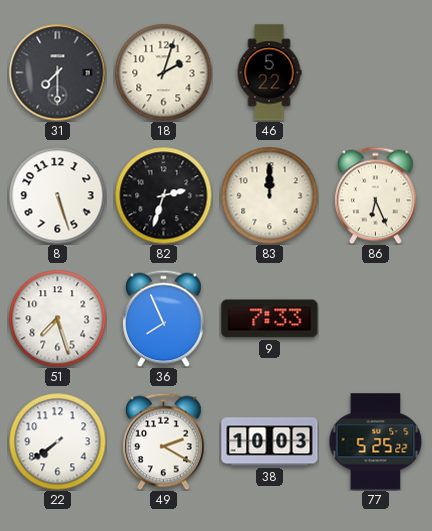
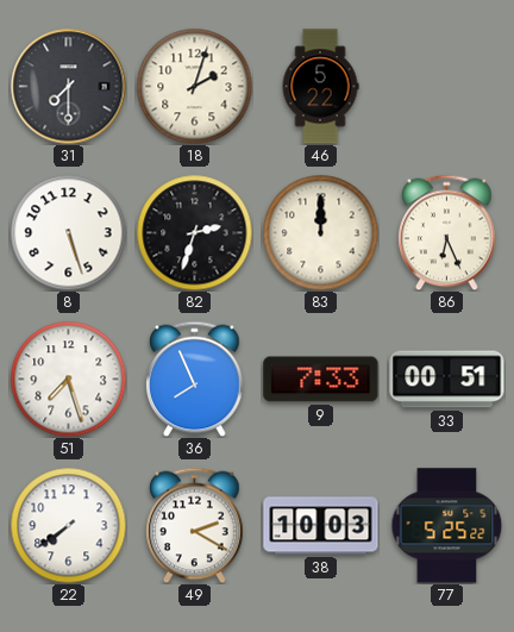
33: none -> 00:51
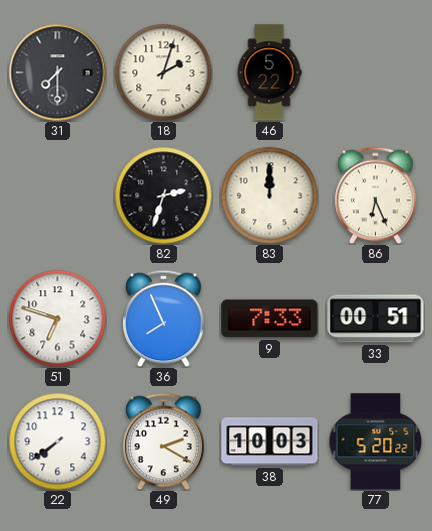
8: 5:27 -> none
51: 7:27 -> 6:48
77: 5:25 -> 5:20
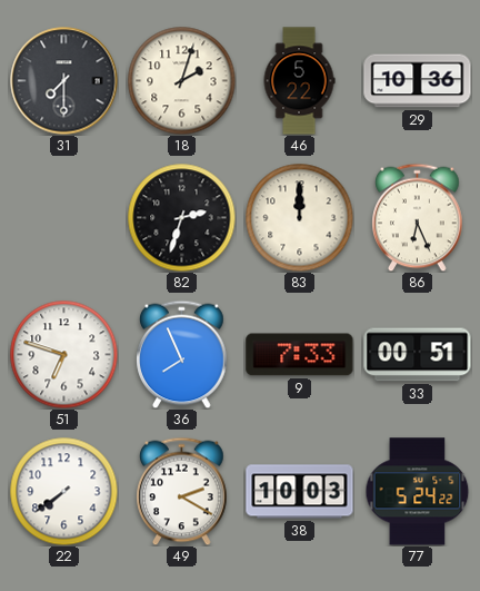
29: none -> 10:36
77: 5:20 -> 5:24
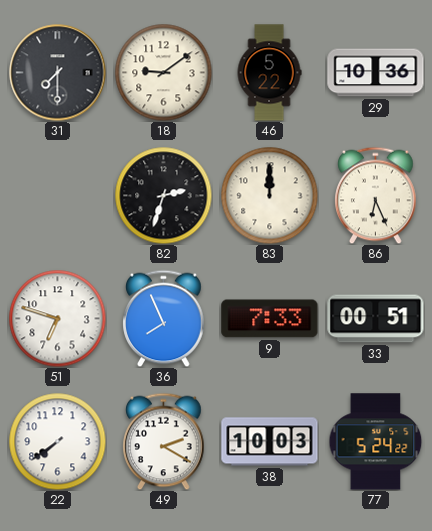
18: 2:03 -> 9:09
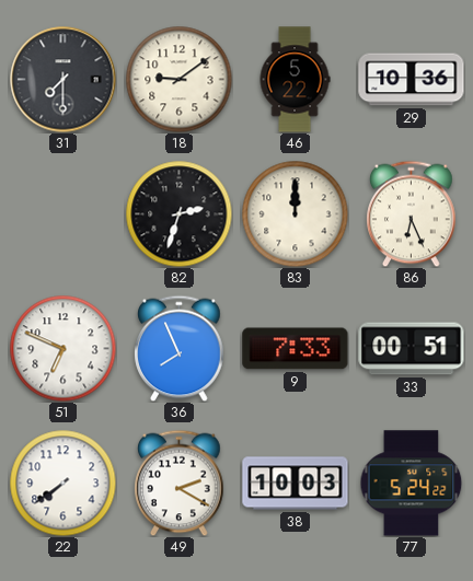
51: 6:48 -> 6:49
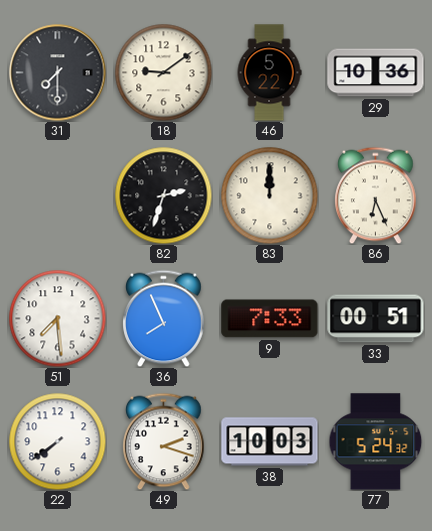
51: 6:49 -> 7:29
49: 2:20 -> 2:18
77: 5:24:22 -> 5:24:32
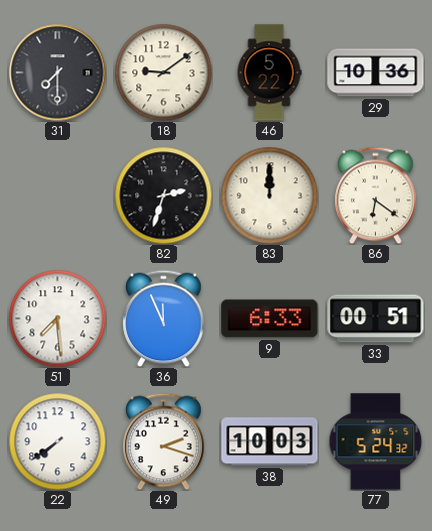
86: 6:26 -> 6:21
36: 7:56 -> 11:56
9: 7:33 -> 6:33
